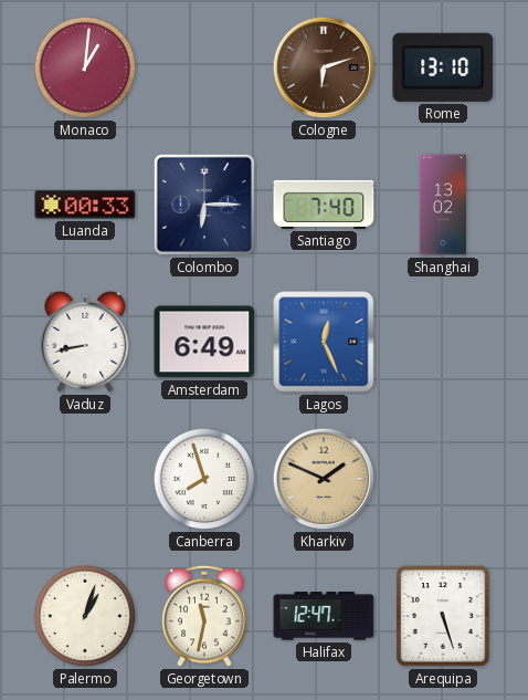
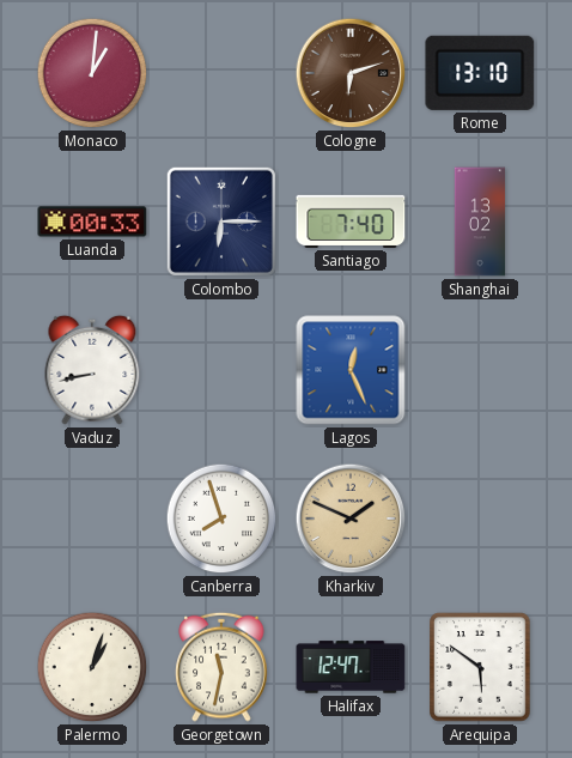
Amsterdam: 6:49 -> none
Arequipa: 5:27 -> 5:51
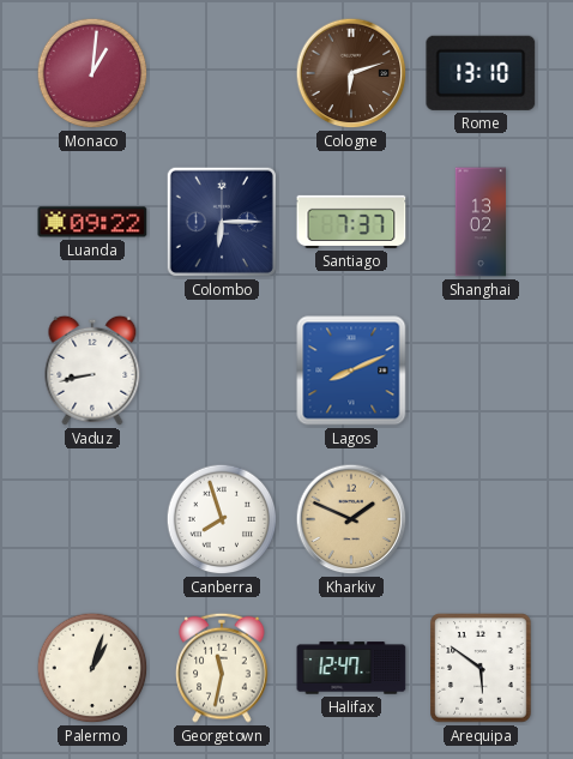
Luanda: 00:33 -> 09:22
Santiago: 7:40 -> 7:37
Lagos: 12:26 -> 8:11
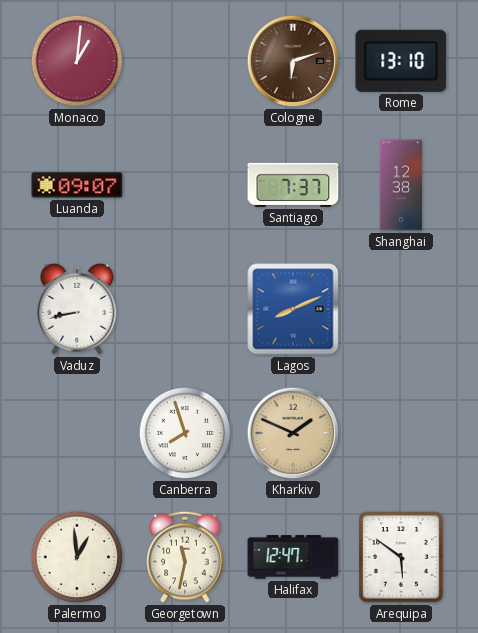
Luanda: 09:22 -> 09:07
Colombo: 6:15 -> none
Shanghai: 13:02 -> 12:38
Palermo: 1:03 -> 12:59
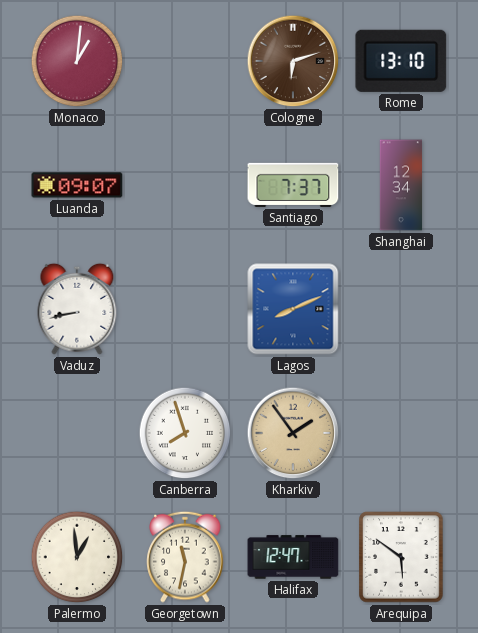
Shanghai: 12:38 -> 12:34
Kharkiv: 1:49 -> 1:54
